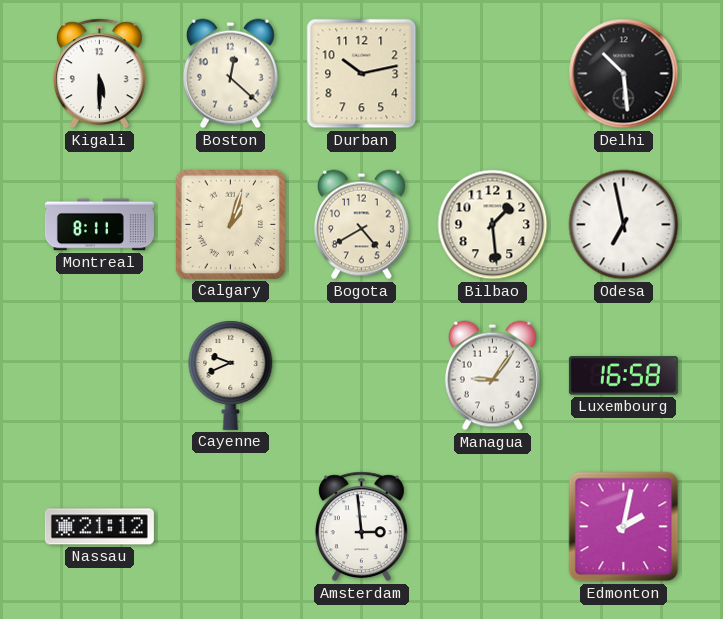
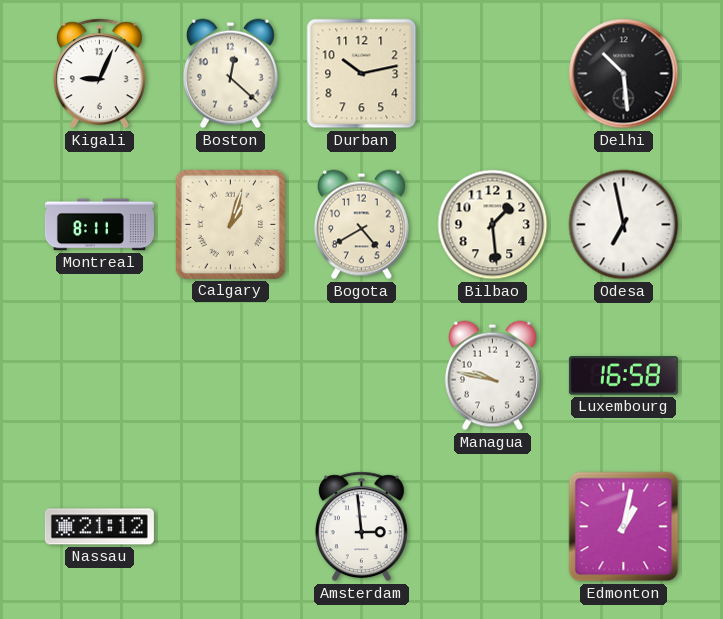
Kigali: 5:30 -> 9:04
Cayenne: 9:41 -> none
Managua: 9:06 -> 9:47
Edmonton: 2:02 -> 1:02
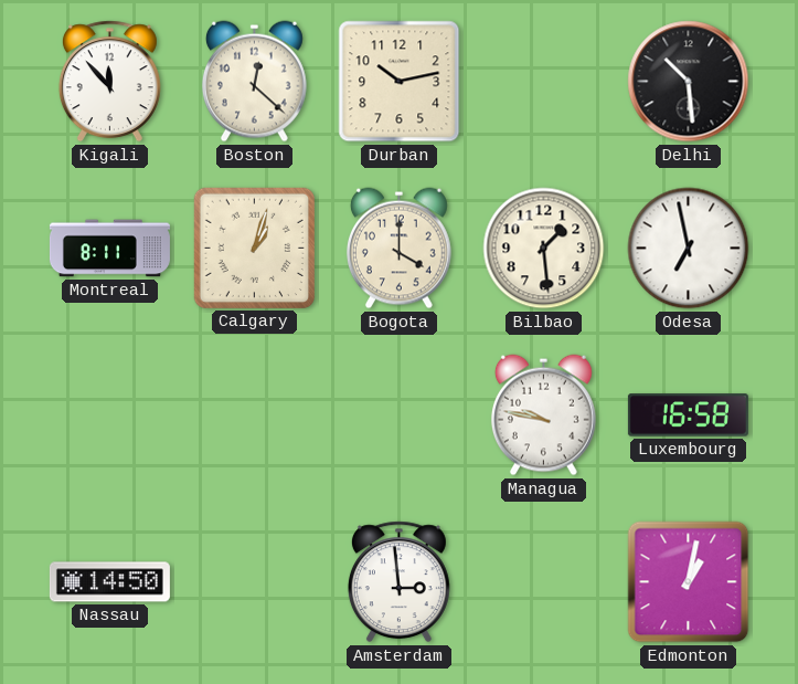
Kigali: 9:04 -> 11:53
Bogota: 4:40 -> 4:00
Nassau: 21:12 -> 14:50
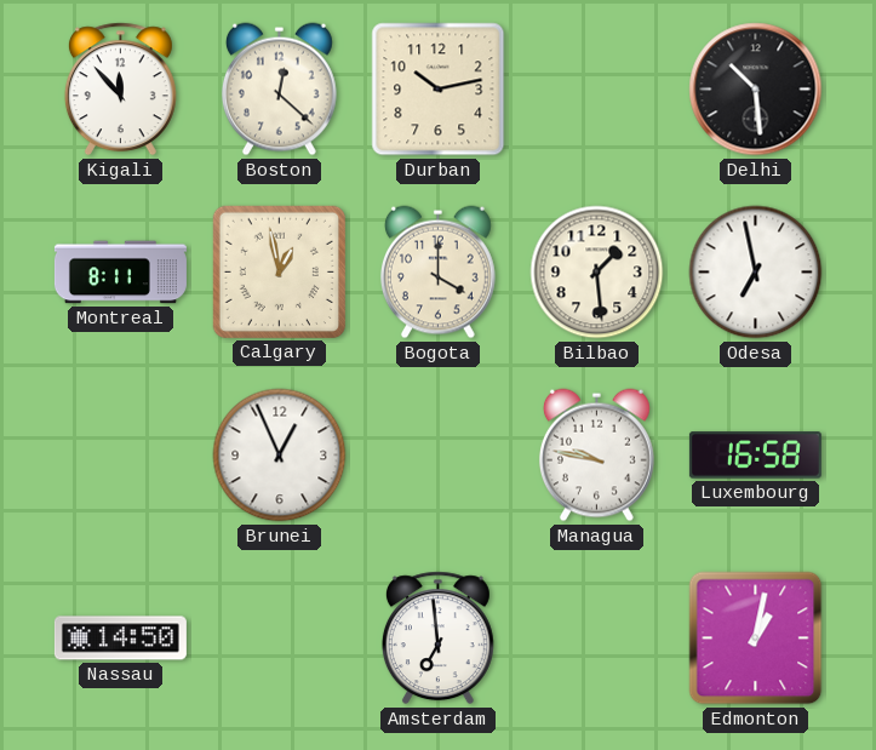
Calgary: 1:03 -> 12:58
Brunei: none -> 12:56
Amsterdam: 2:59 -> 6:59
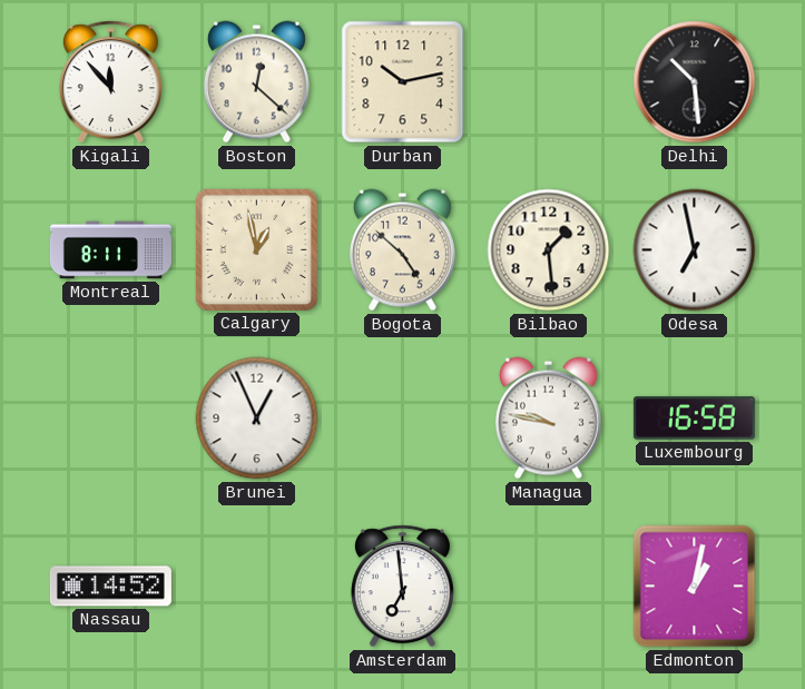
Bogota: 4:00 -> 4:52
Nassau: 14:50 -> 14:52
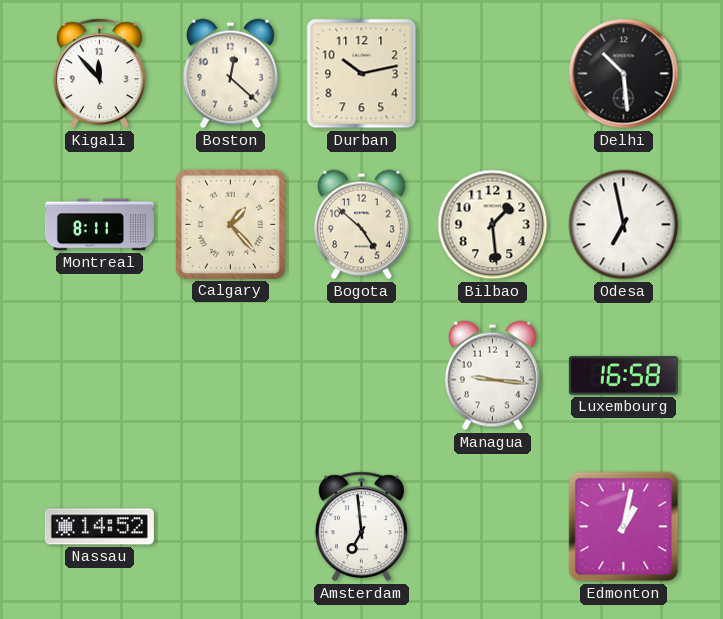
Calgary: 12:58 -> 1:23
Brunei: 12:56 -> none
Managua: 9:47 -> 9:16
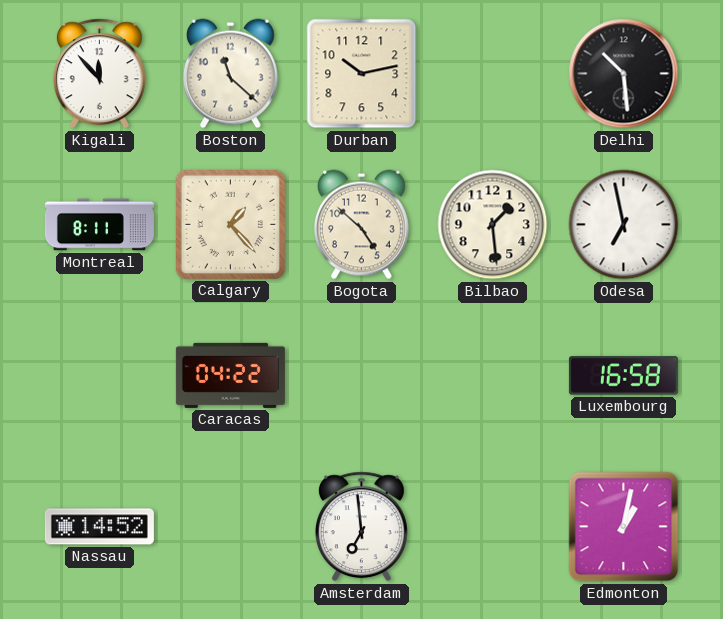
Boston: 12:22 -> 11:22
Caracas: none -> 04:22
Managua: 9:16 -> none
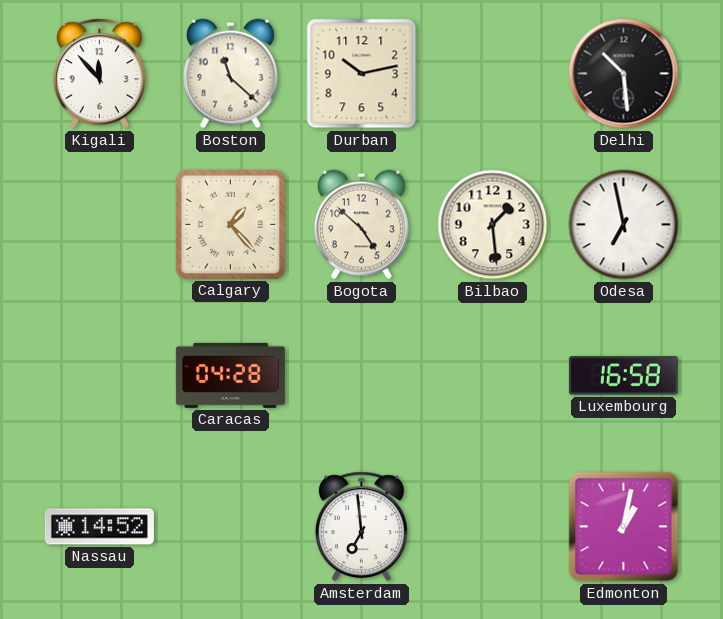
Montreal: 8:11 -> none
Caracas: 04:22 -> 04:28
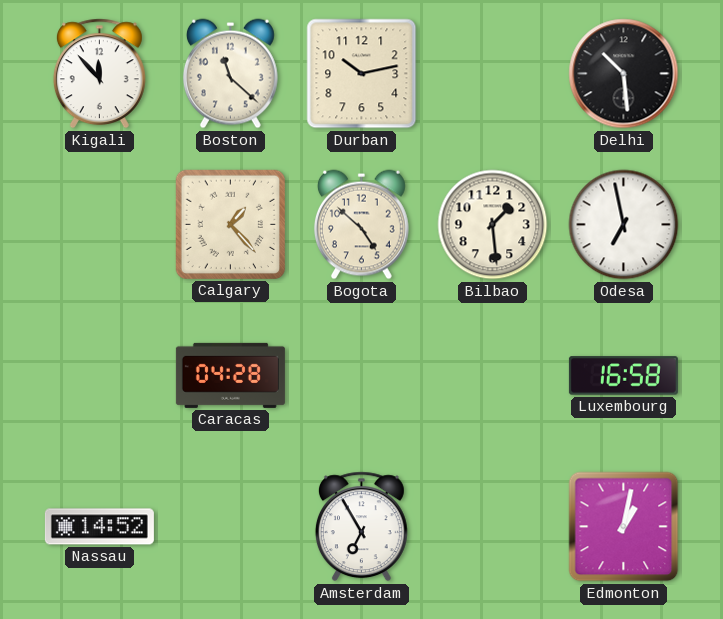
Amsterdam: 6:59 -> 6:55
